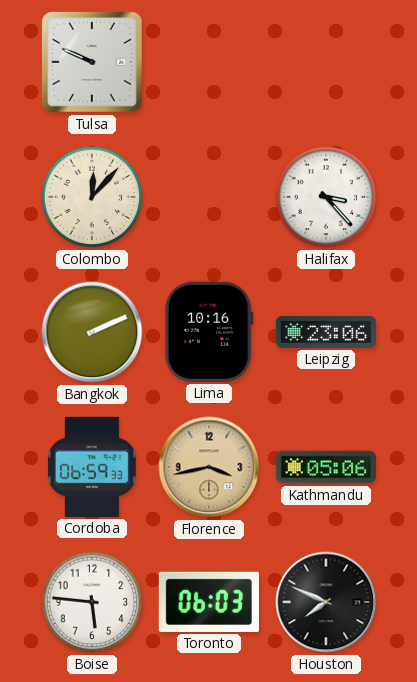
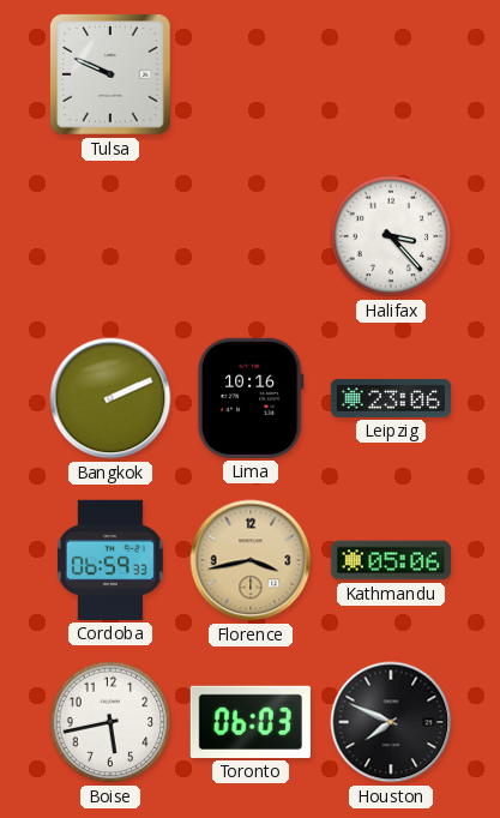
Colombo: 12:07 -> none
Boise: 5:46 -> 5:43
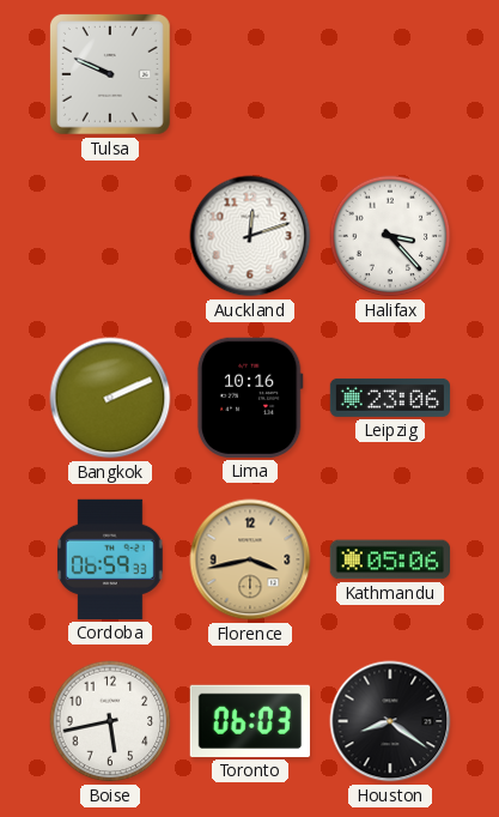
Auckland: none -> 12:12
Houston: 7:49 -> 8:21
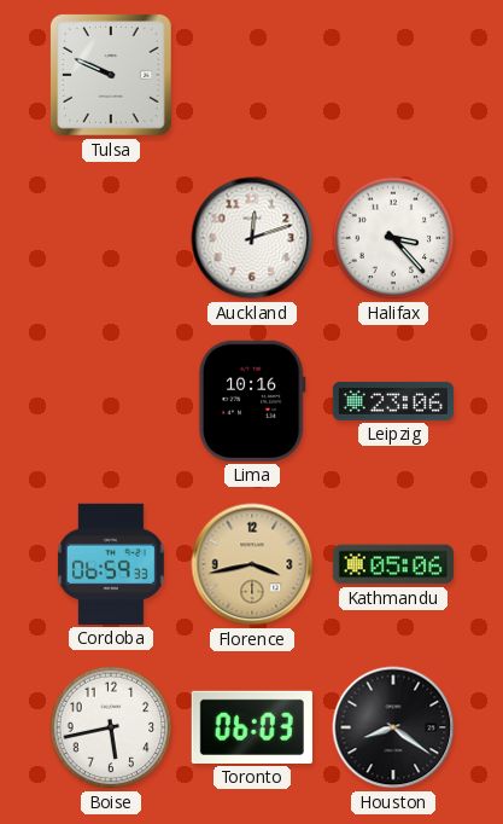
Bangkok: 2:11 -> none
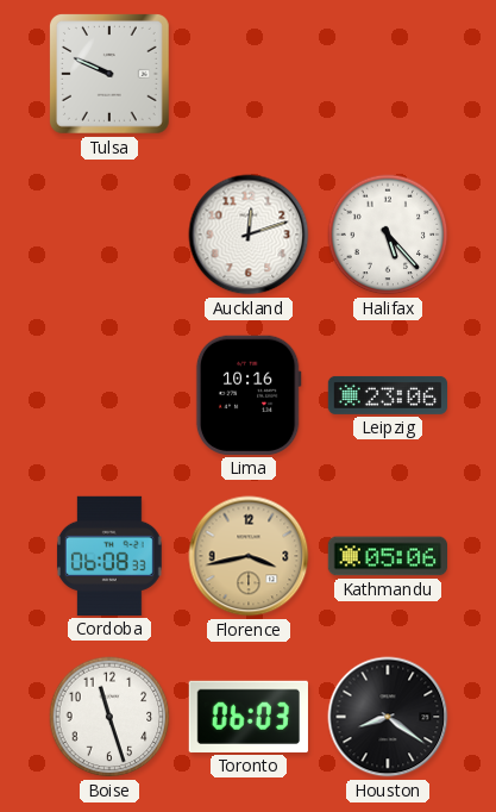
Halifax: 3:23 -> 5:23
Cordoba: 06:59 -> 06:08
Boise: 5:43 -> 11:27
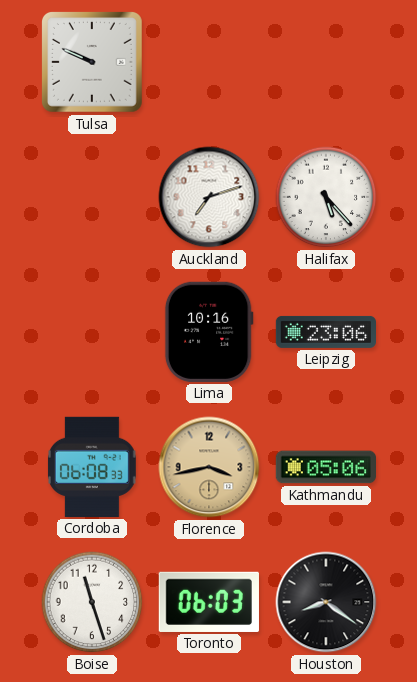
Auckland: 12:12 -> 7:12
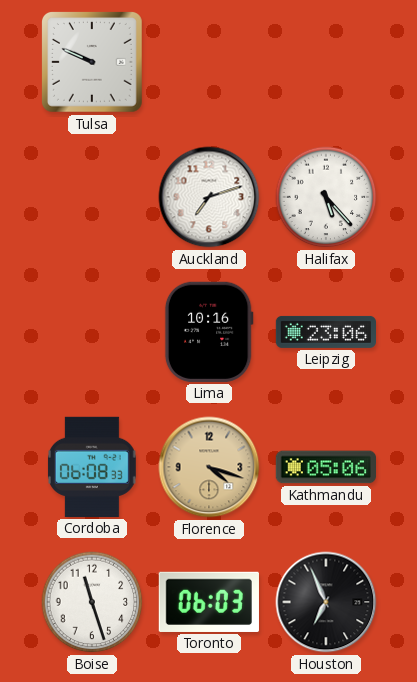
Florence: 3:43 -> 4:18
Houston: 8:21 -> 6:56
